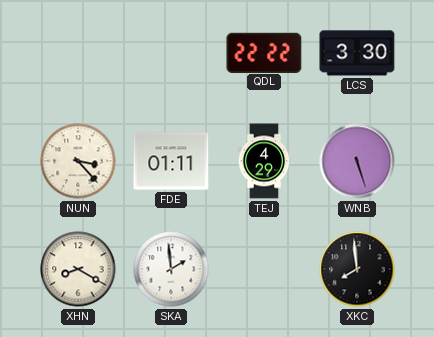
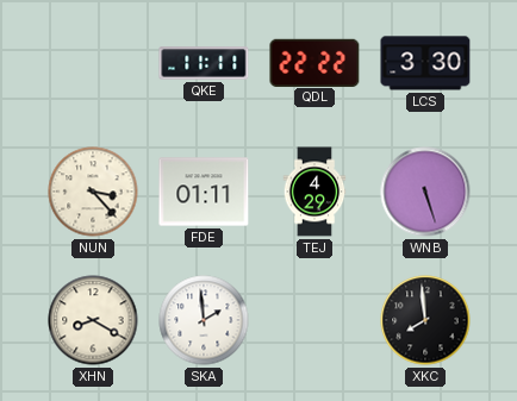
QKE: none -> 11:11
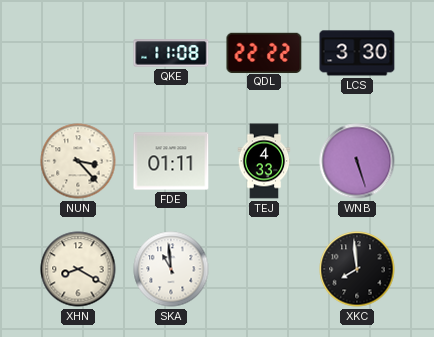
QKE: 11:11 -> 11:08
TEJ: 4:29 -> 4:33
SKA: 1:59 -> 10:59
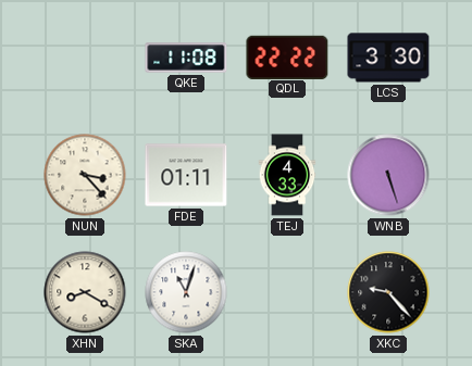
SKA: 10:59 -> 11:03
XKC: 7:59 -> 9:23
